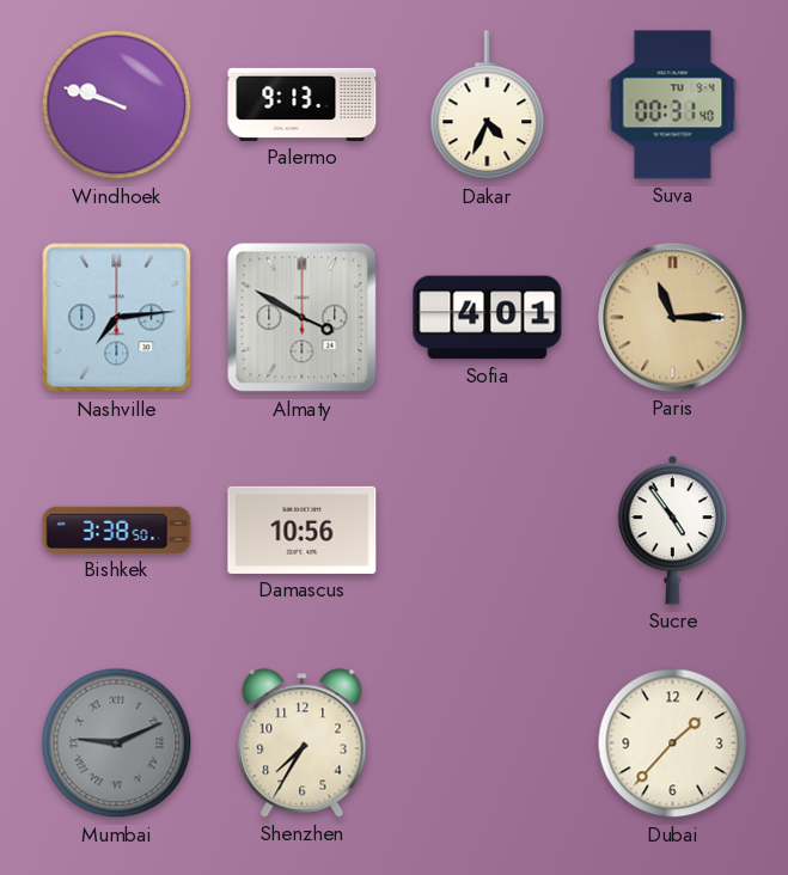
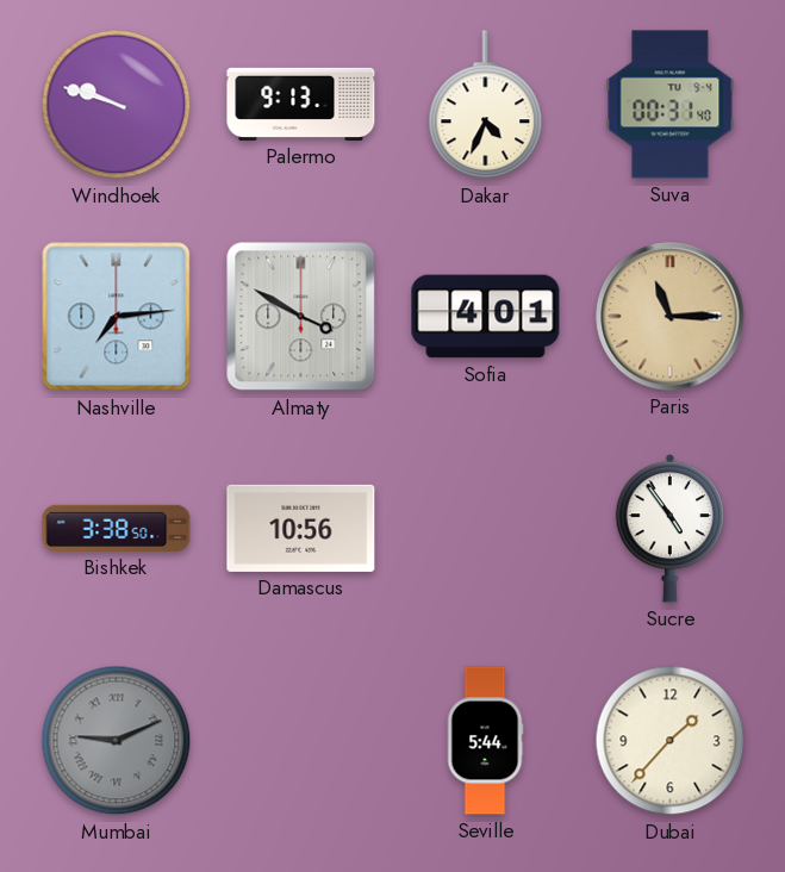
Shenzhen: 7:35 -> none
Seville: none -> 5:44
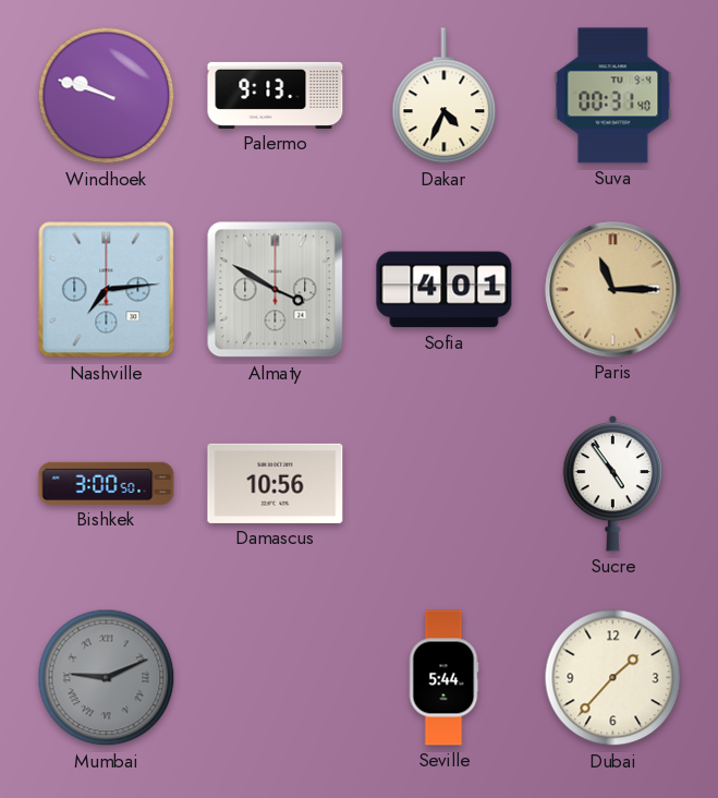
Bishkek: 3:38 -> 3:00
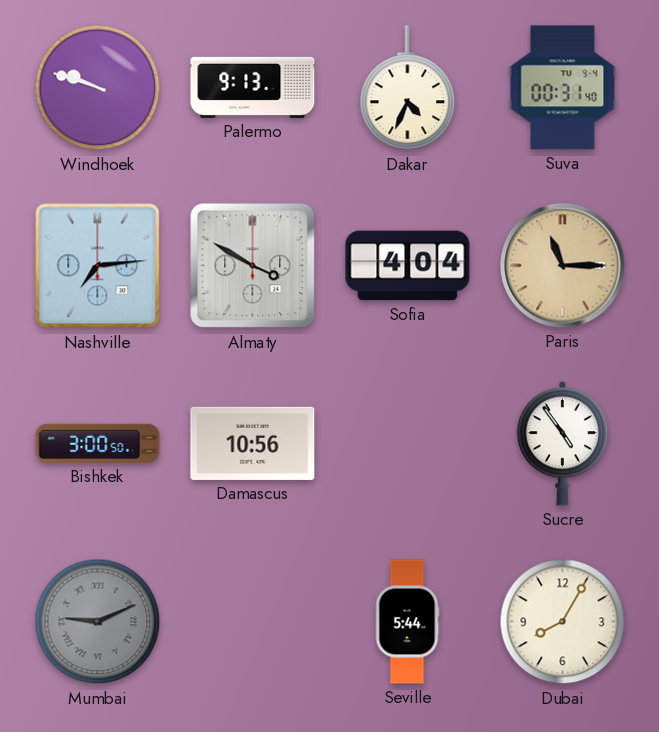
Sofia: 4:01 -> 4:04
Dubai: 1:37 -> 8:05
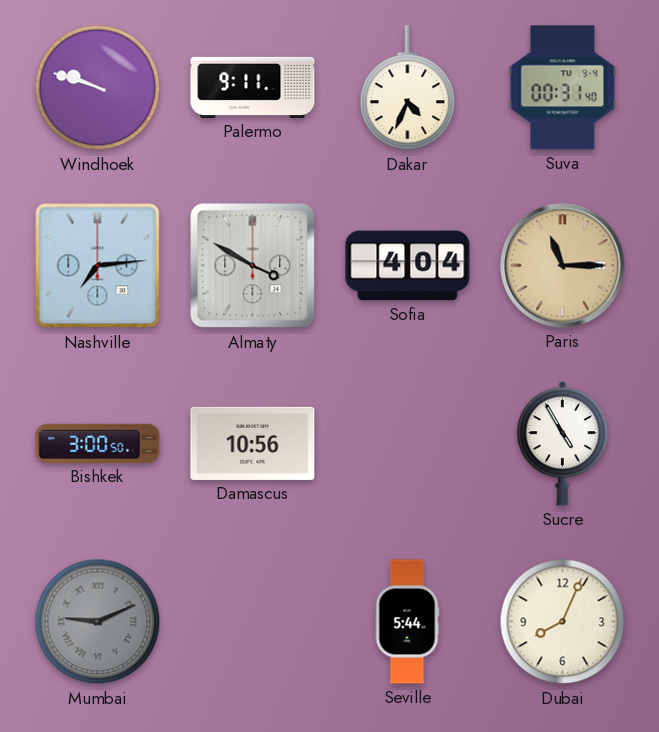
Palermo: 9:13 -> 9:11
Sucre: 4:54 -> 4:55
Dubai: 8:05 -> 8:04
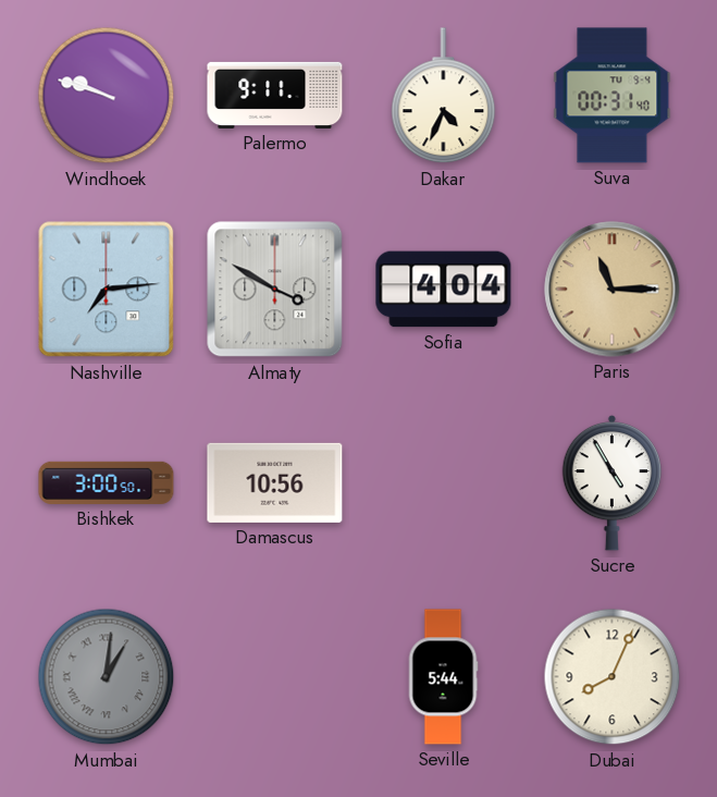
Mumbai: 9:11 -> 1:01
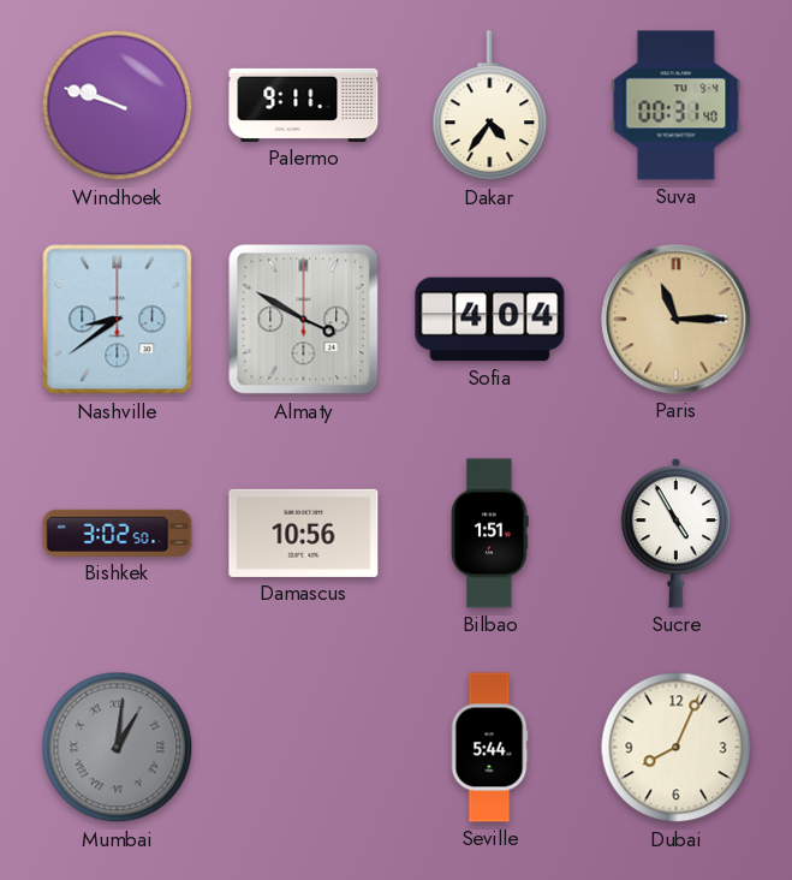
Dakar: 4:34 -> 4:36
Nashville: 7:14 -> 8:39
Bishkek: 3:00 -> 3:02
Bilbao: none -> 1:51
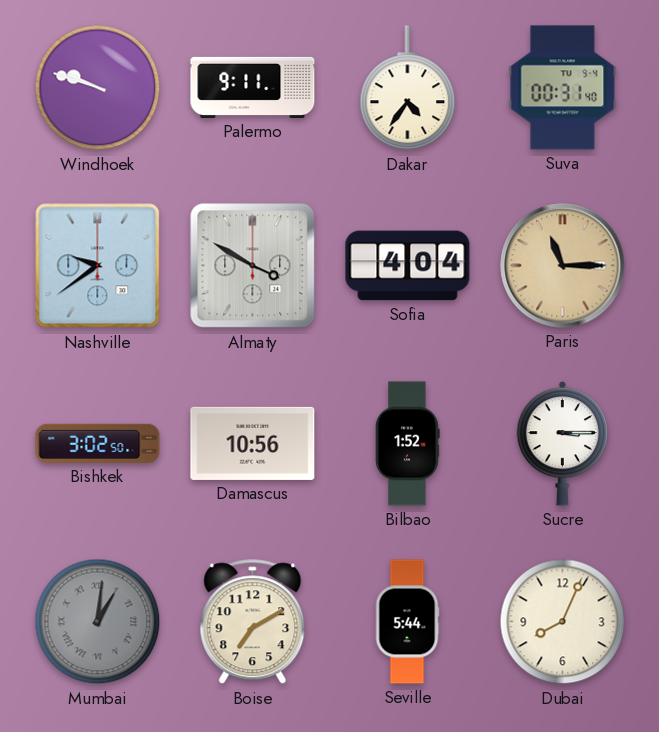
Nashville: 8:39 -> 9:39
Bilbao: 1:51 -> 1:52
Sucre: 4:55 -> 3:15
Boise: none -> 7:10
